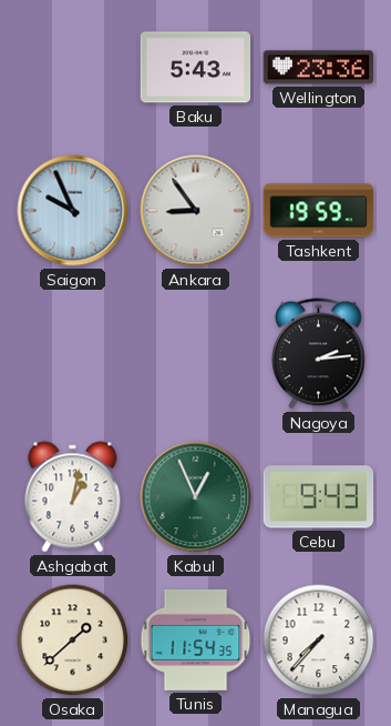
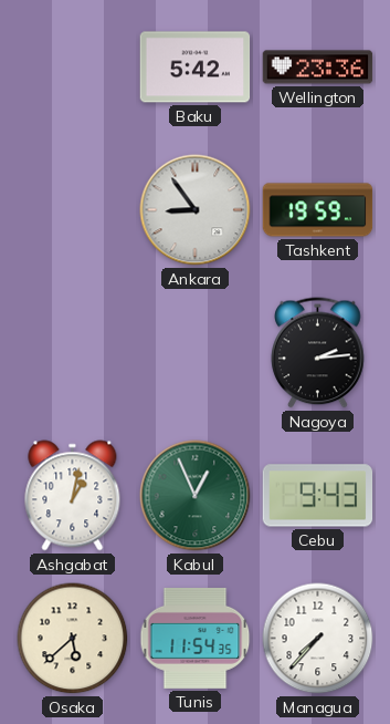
Baku: 5:43 -> 5:42
Saigon: 9:56 -> none
Osaka: 1:38 -> 5:38
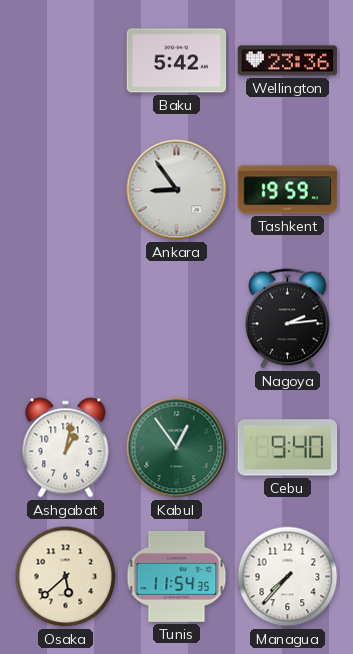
Kabul: 12:56 -> 12:54
Cebu: 9:43 -> 9:40
